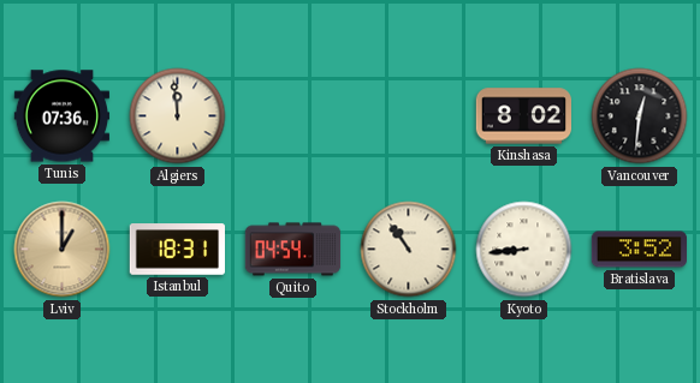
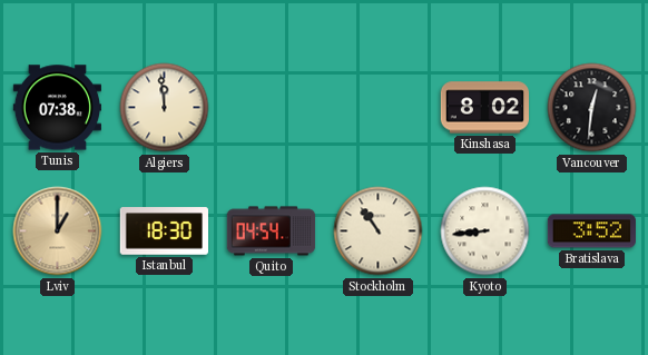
Tunis: 07:36 -> 07:38
Istanbul: 18:31 -> 18:30
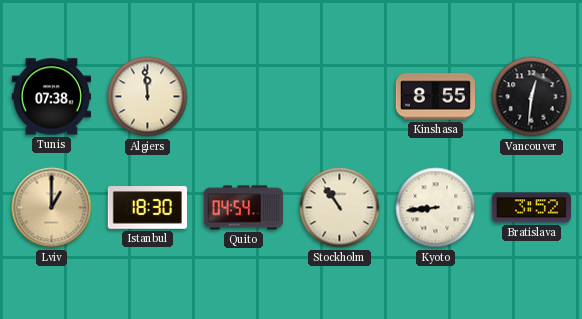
Kinshasa: 8:02 -> 8:55
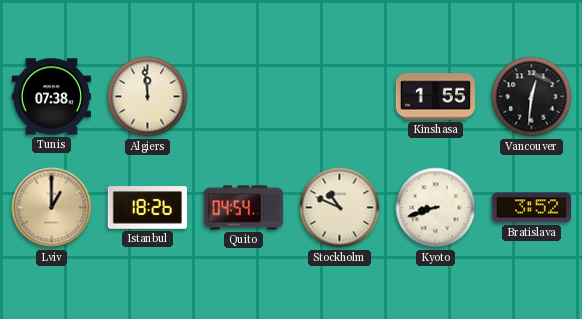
Kinshasa: 8:55 -> 1:55
Istanbul: 18:30 -> 18:26
Stockholm: 10:54 -> 10:49
Kyoto: 8:44 -> 8:42
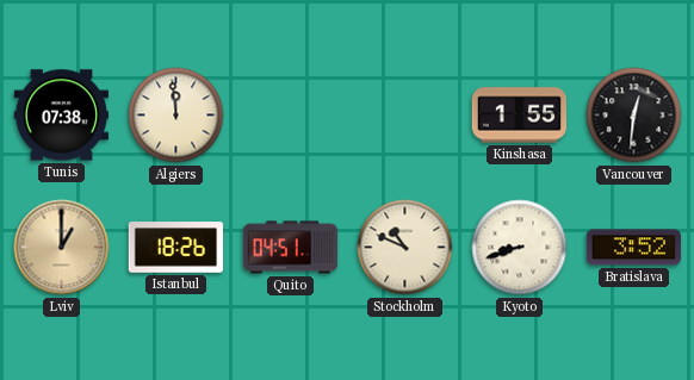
Quito: 04:54 -> 04:51
